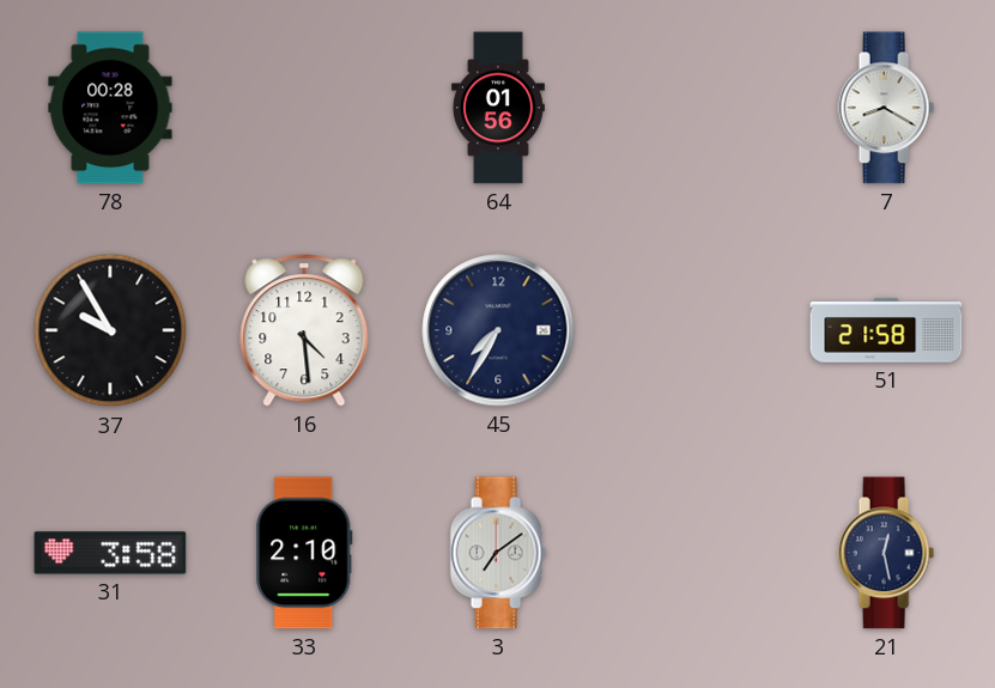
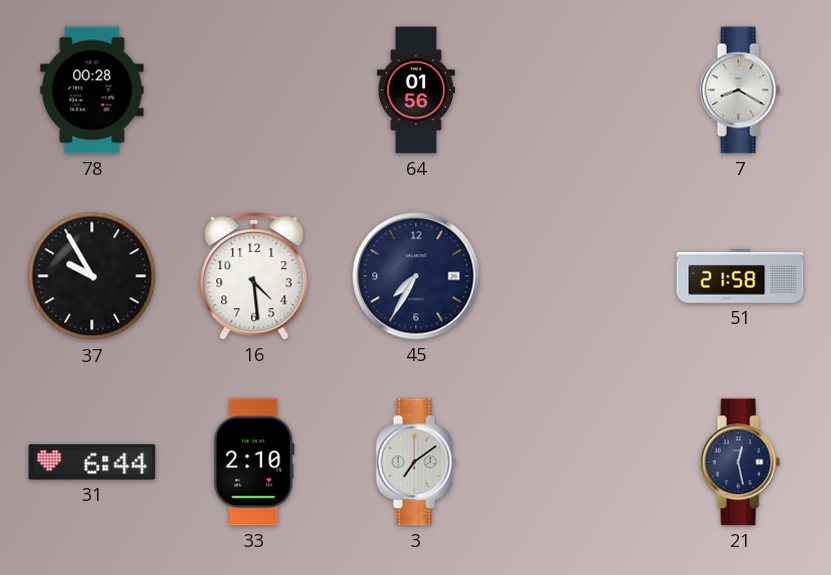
31: 3:58 -> 6:44
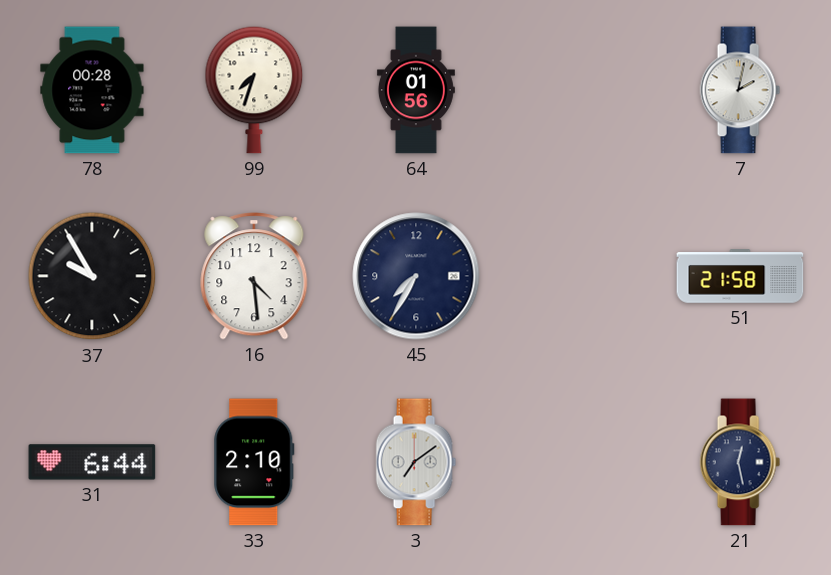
99: none -> 7:33
7: 8:20 -> 2:02
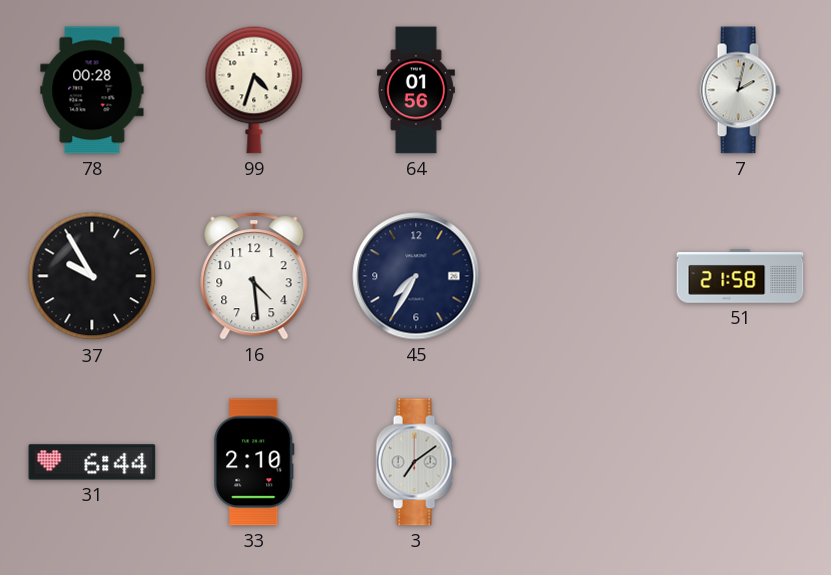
99: 7:33 -> 4:33
21: 12:28 -> none
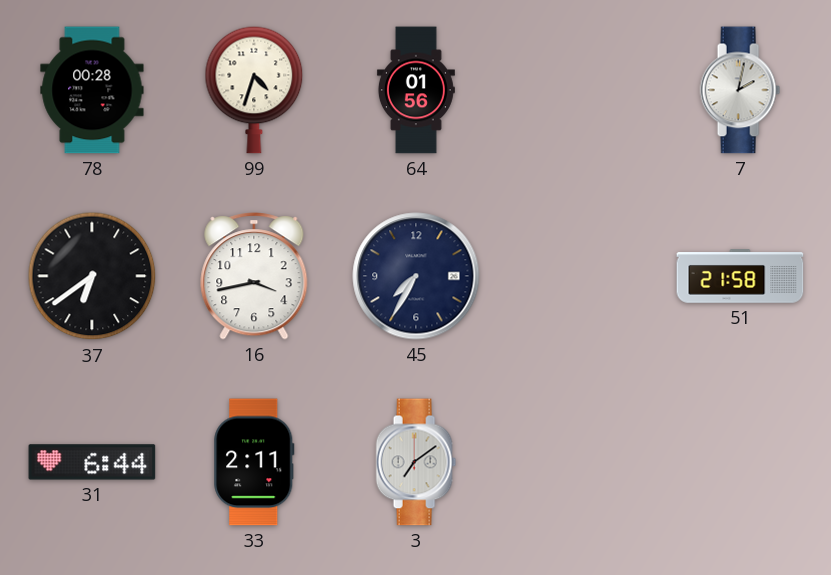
37: 9:55 -> 6:39
16: 4:29 -> 3:43
33: 2:10 -> 2:11
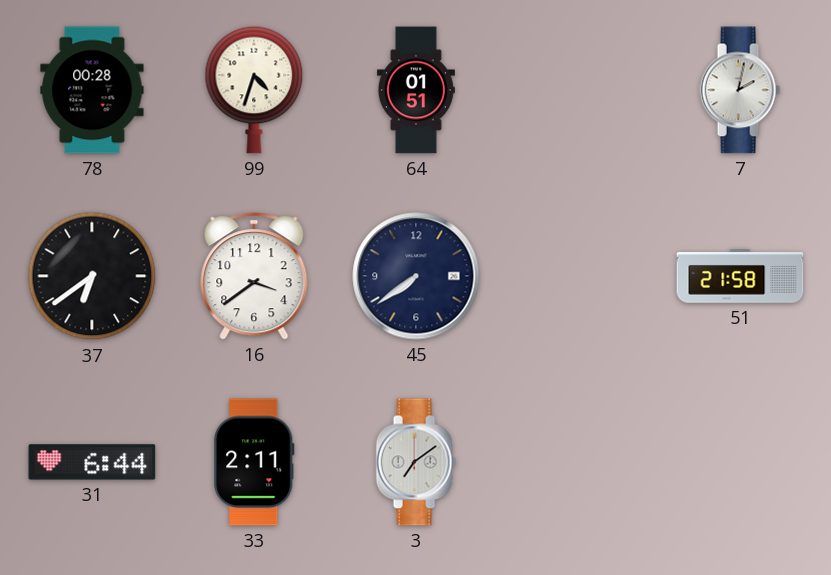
64: 01:56 -> 01:51
16: 3:43 -> 3:39
45: 7:35 -> 7:39
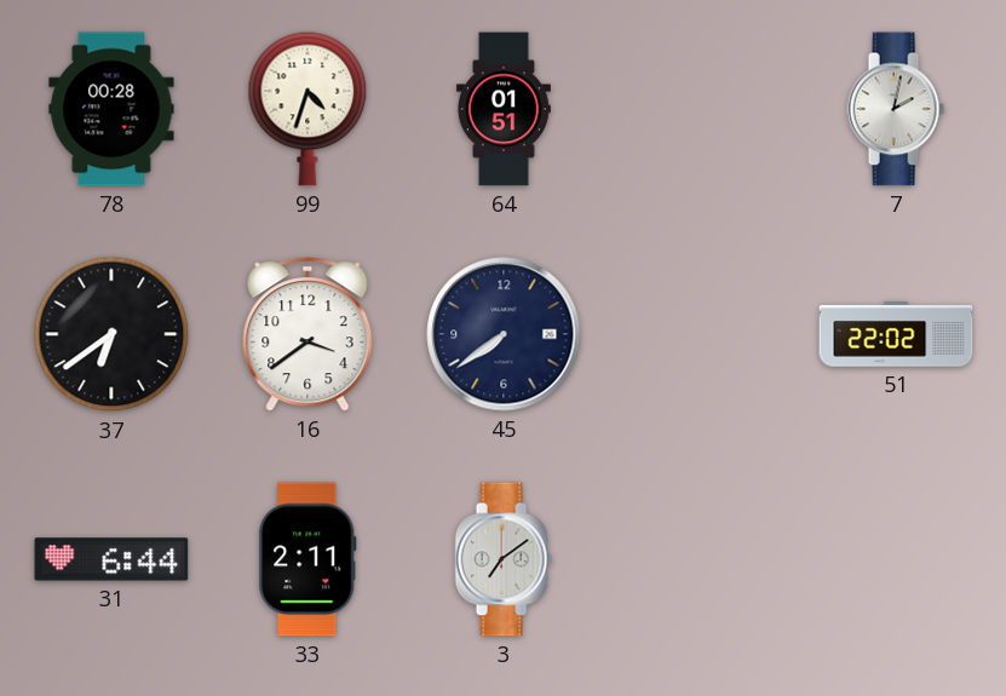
51: 21:58 -> 22:02
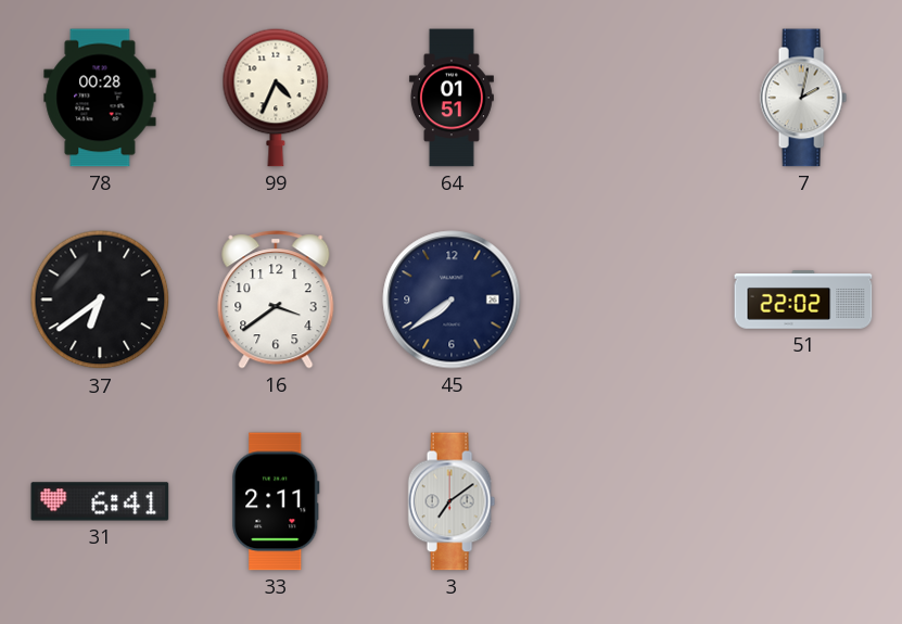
99: 4:33 -> 4:34
31: 6:44 -> 6:41
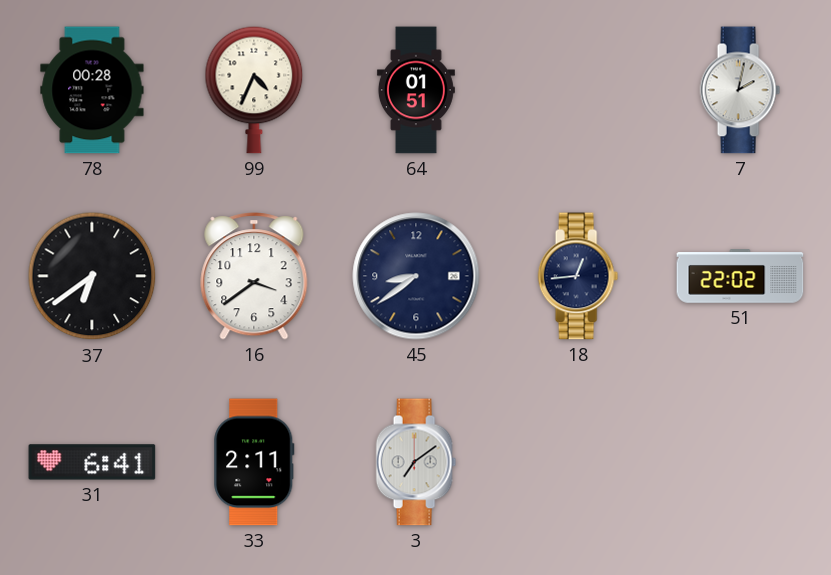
45: 7:39 -> 8:39
18: none -> 12:44
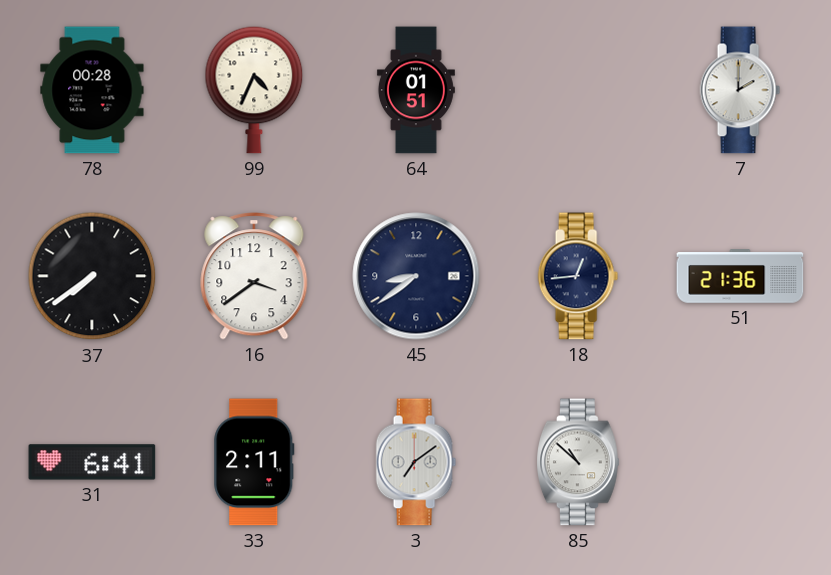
7: 2:02 -> 2:00
37: 6:39 -> 7:39
51: 22:02 -> 21:36
85: none -> 10:52
